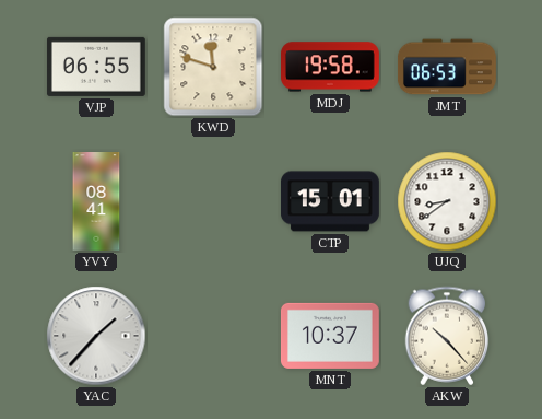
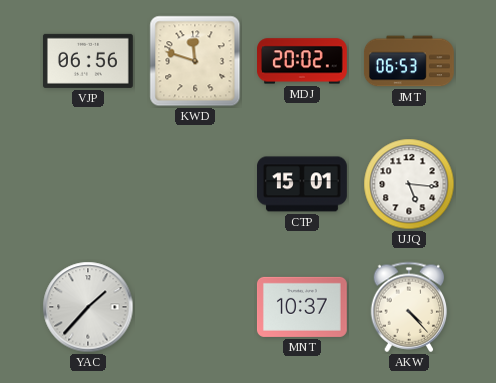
VJP: 06:55 -> 06:56
MDJ: 19:58 -> 20:02
YVY: 08:41 -> none
UJQ: 8:39 -> 5:16
AKW: 10:23 -> 4:23
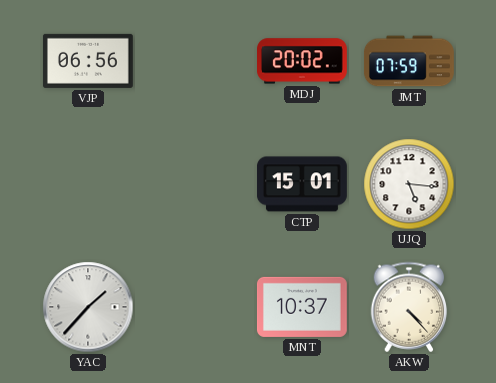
KWD: 11:48 -> none
JMT: 06:53 -> 07:59
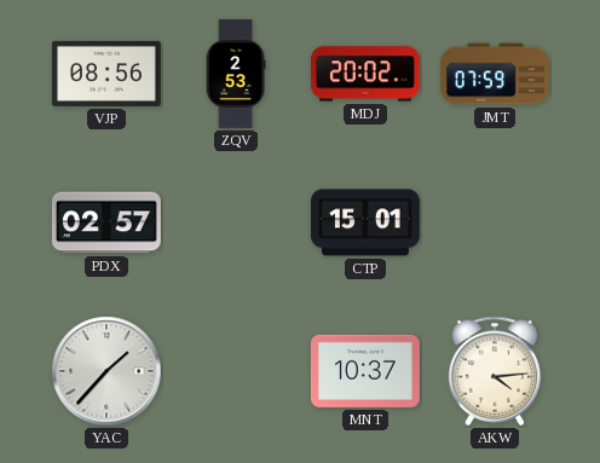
VJP: 06:56 -> 08:56
ZQV: none -> 2:53
PDX: none -> 02:57
UJQ: 5:16 -> none
AKW: 4:23 -> 4:14
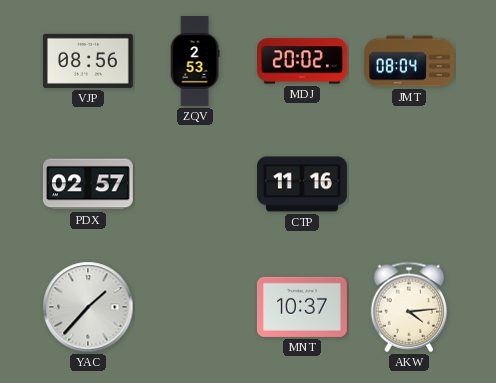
JMT: 07:59 -> 08:04
CTP: 15:01 -> 11:16
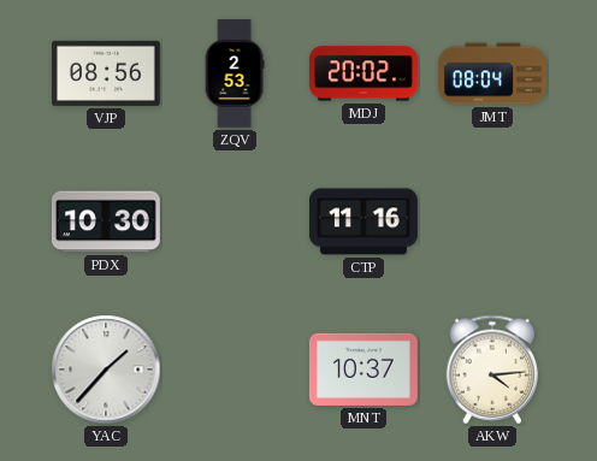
PDX: 02:57 -> 10:30
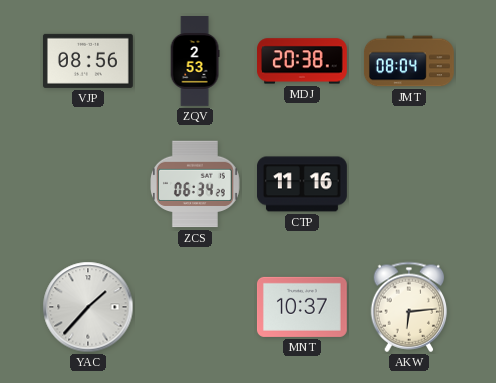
MDJ: 20:02 -> 20:38
PDX: 10:30 -> none
ZCS: none -> 06:34
AKW: 4:14 -> 6:14
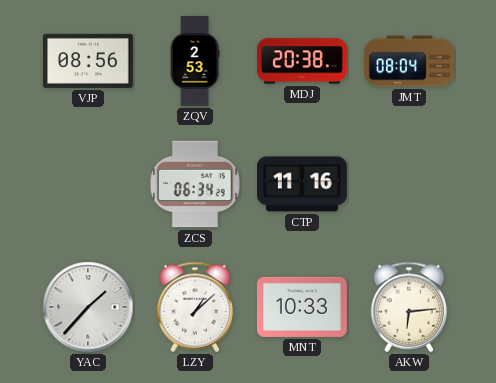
LZY: none -> 1:08
MNT: 10:37 -> 10:33
